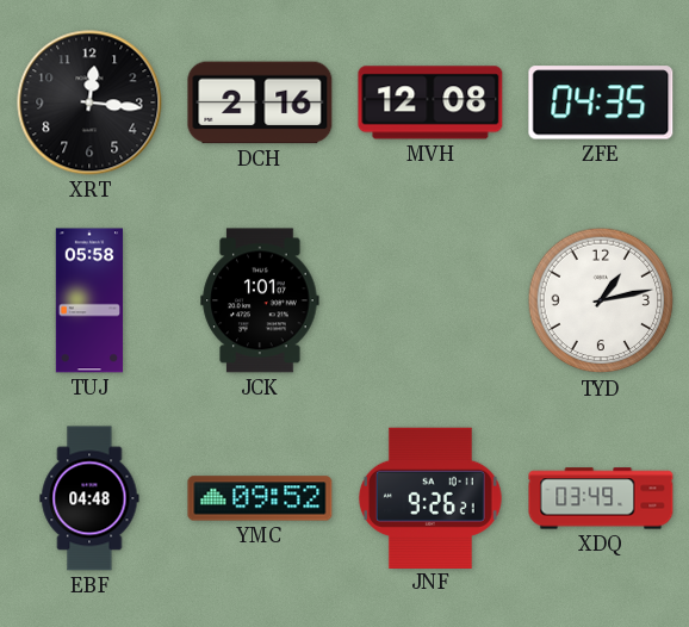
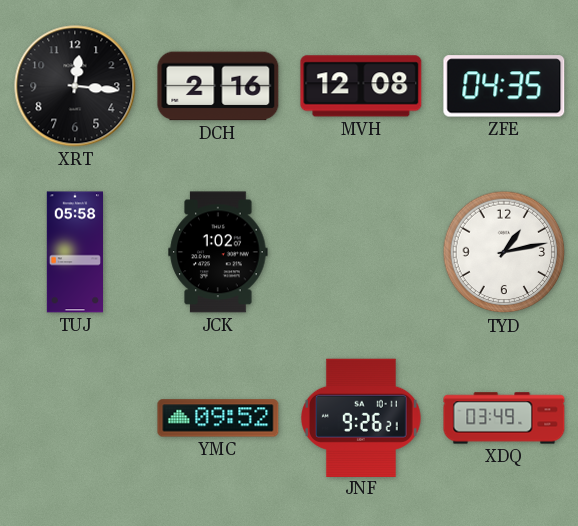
JCK: 1:01 -> 1:02
EBF: 04:48 -> none
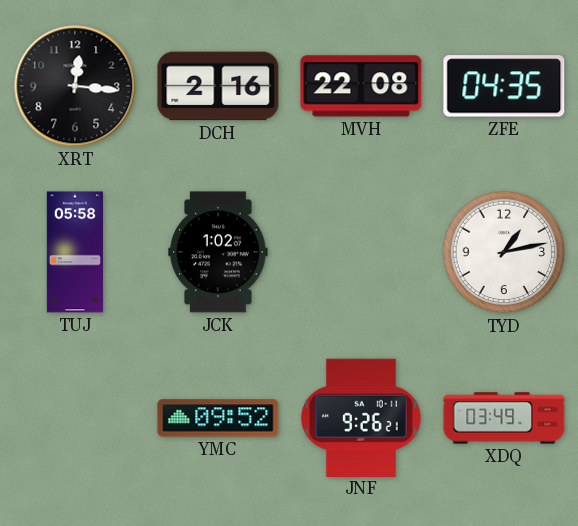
MVH: 12:08 -> 22:08
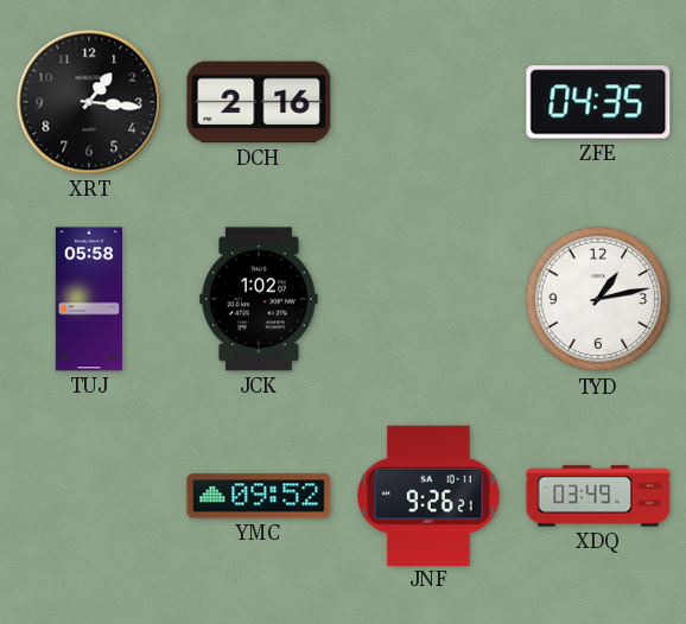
XRT: 12:16 -> 1:16
MVH: 22:08 -> none
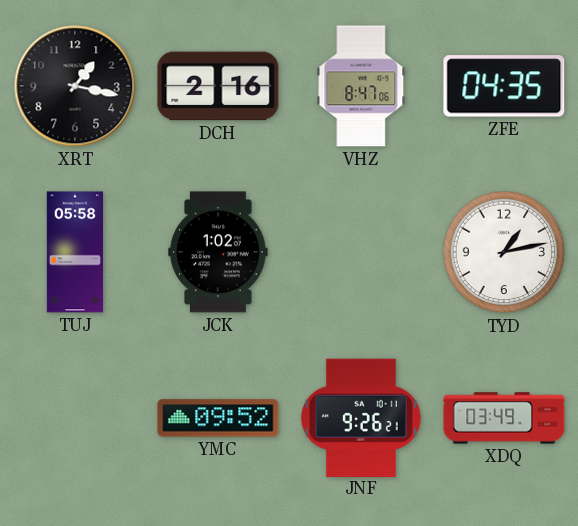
XRT: 1:16 -> 1:17
VHZ: none -> 8:47
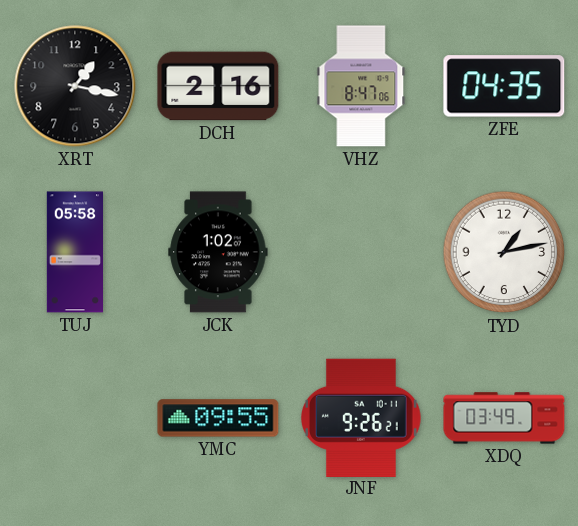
YMC: 09:52 -> 09:55
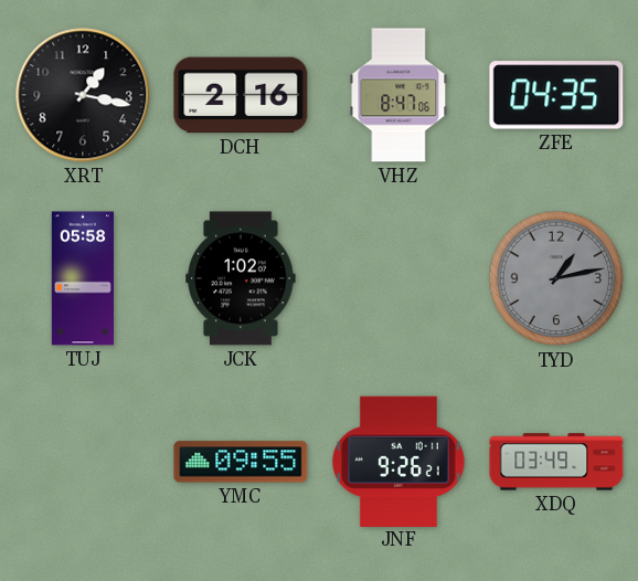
TYD dial: white -> grey
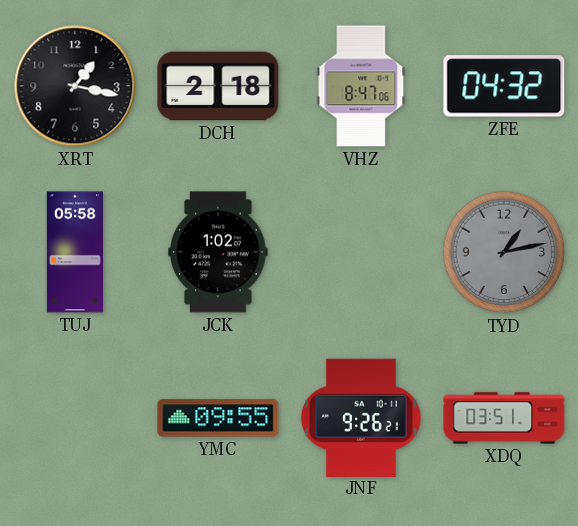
DCH: 2:16 -> 2:18
ZFE: 04:35 -> 04:32
XDQ: 03:49 -> 03:51
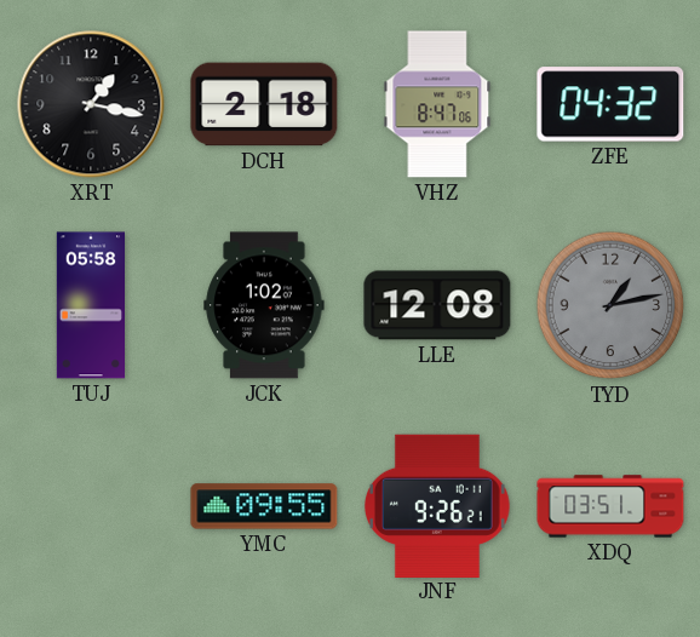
LLE: none -> 12:08
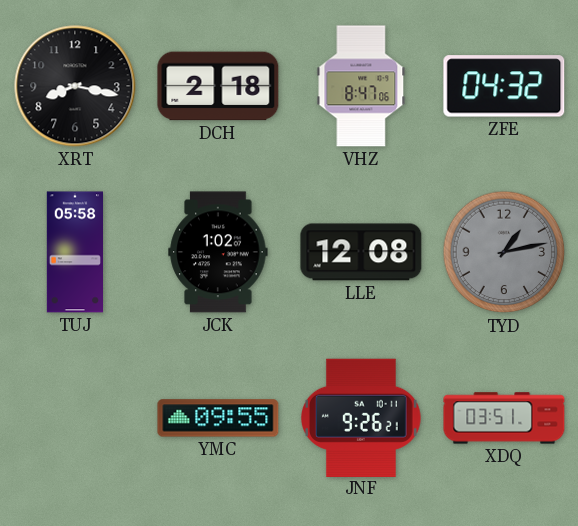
XRT: 1:17 -> 8:17
